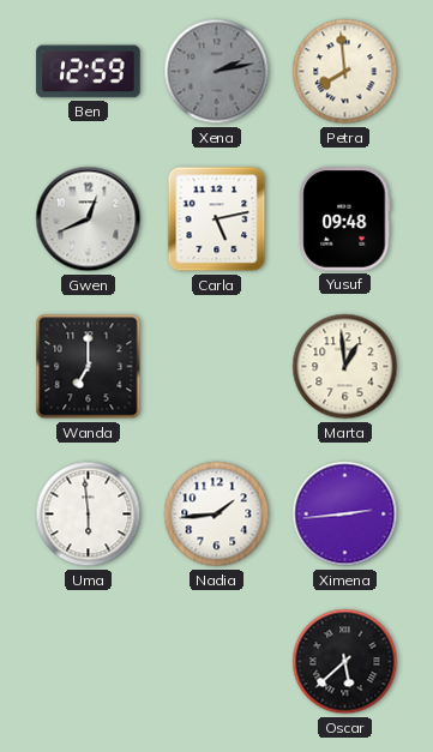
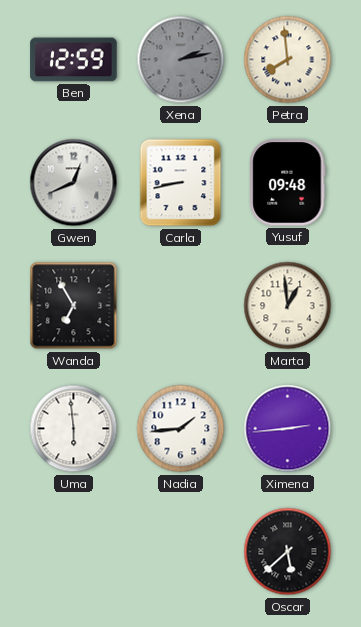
Carla: 5:13 -> 8:43
Wanda: 7:00 -> 6:55
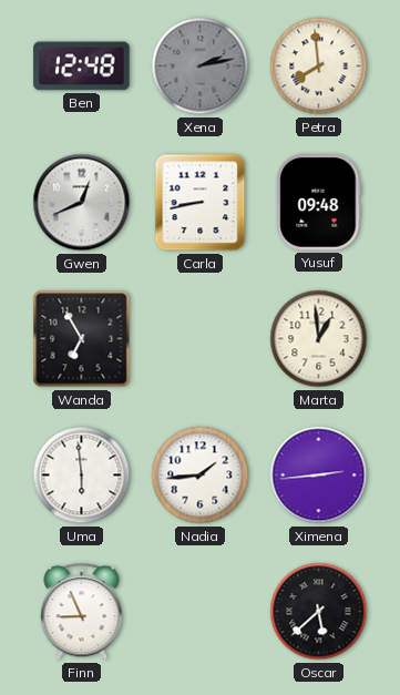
Ben: 12:59 -> 12:48
Finn: none -> 8:56
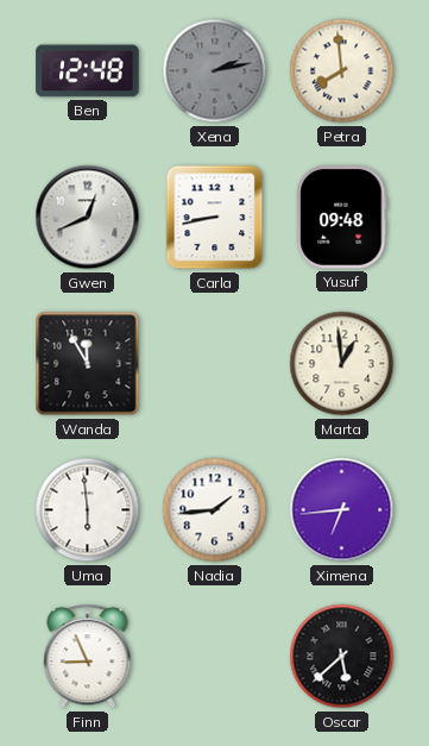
Wanda: 6:55 -> 11:55
Ximena: 2:44 -> 6:44
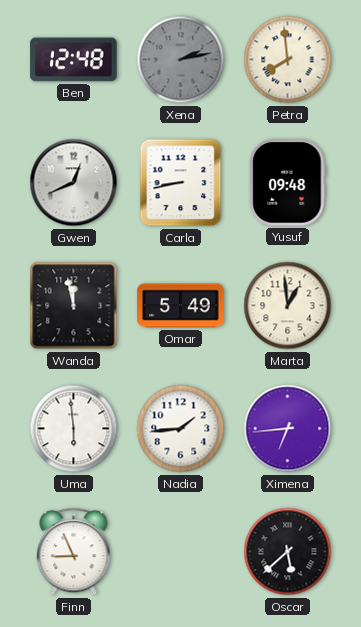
Wanda: 11:55 -> 11:58
Omar: none -> 5:49
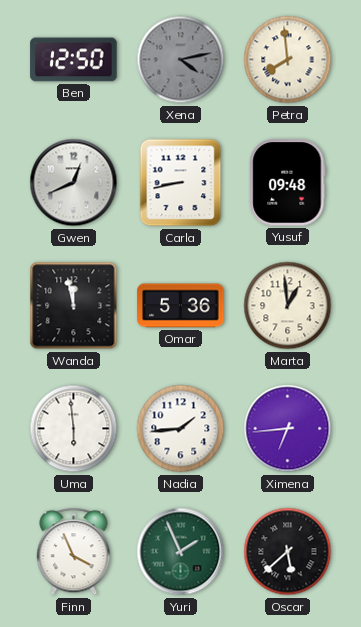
Ben: 12:48 -> 12:50
Xena: 2:13 -> 4:13
Omar: 5:49 -> 5:36
Finn: 8:56 -> 3:56
Yuri: none -> 1:56
